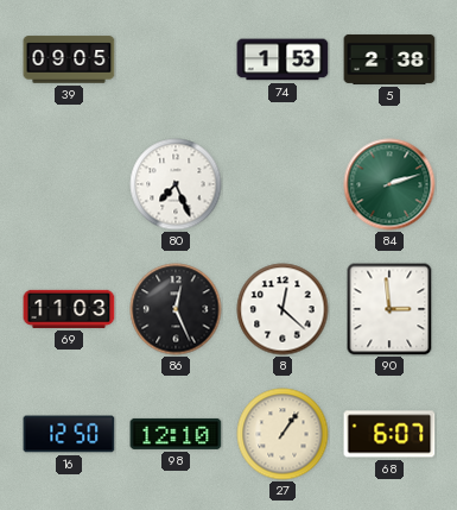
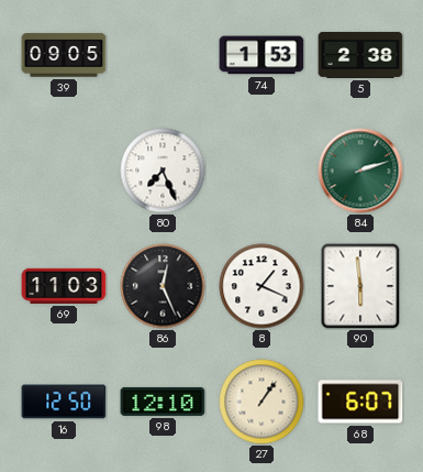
8: 12:22 -> 1:19
90: 2:59 -> 5:59
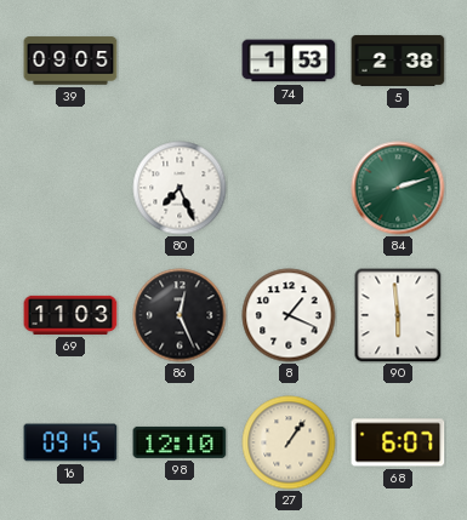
16: 12:50 -> 09:15
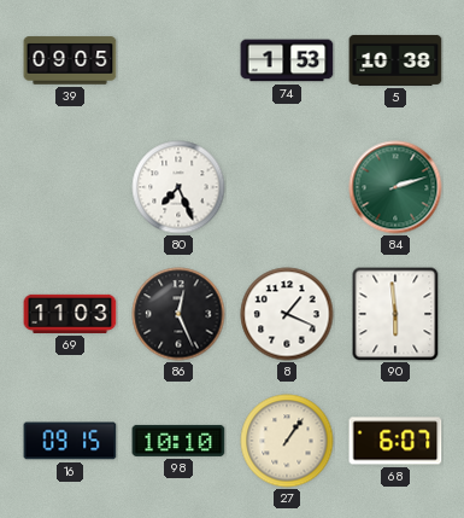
5: 2:38 -> 10:38
98: 12:10 -> 10:10
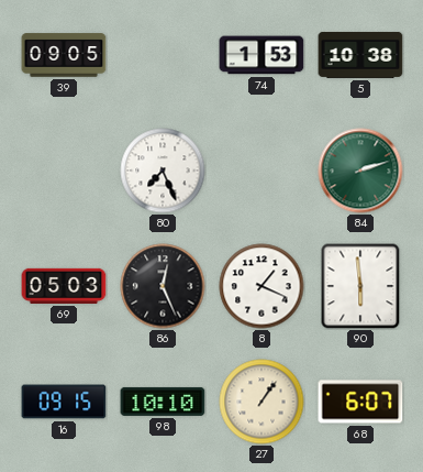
69: 11:03 -> 05:03
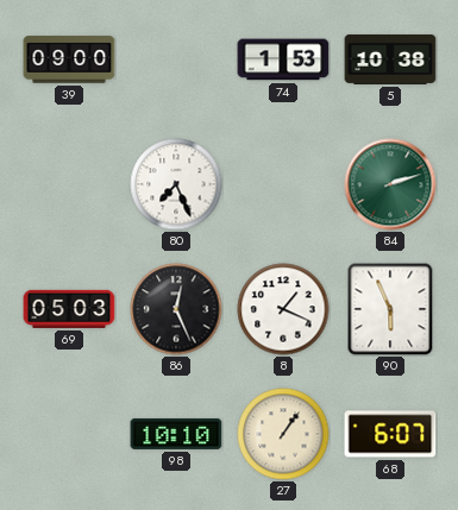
39: 09:05 -> 09:00
90: 5:59 -> 5:56
16: 09:15 -> none
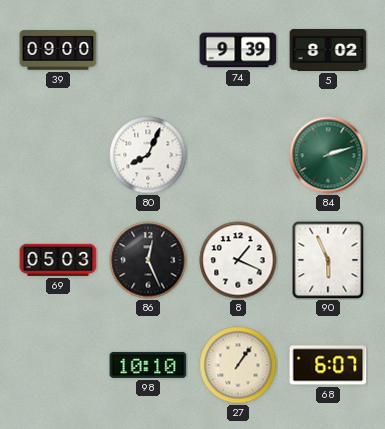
74: 1:53 -> 9:39
5: 10:38 -> 8:02
80: 7:26 -> 8:04
